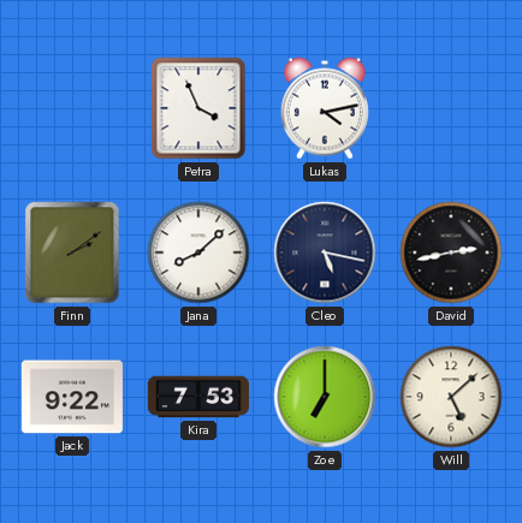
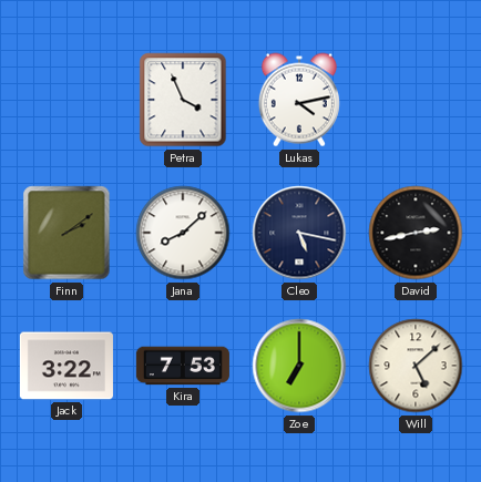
Jack: 9:22 -> 3:22
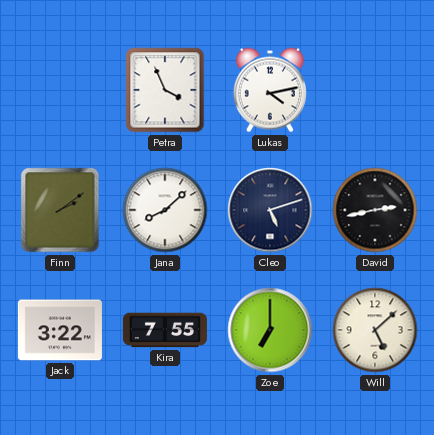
Cleo: 5:17 -> 5:12
Kira: 7:53 -> 7:55
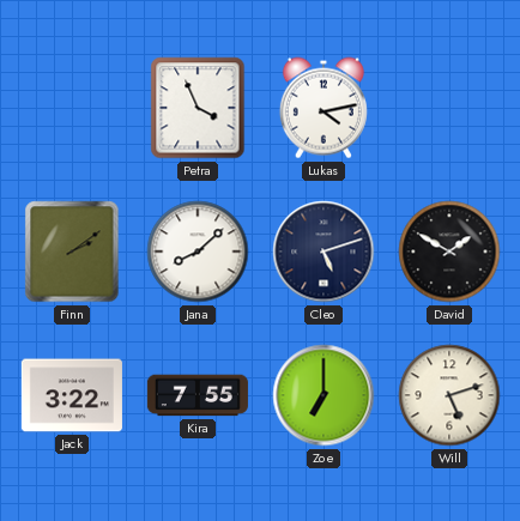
David: 2:43 -> 1:50
Will: 5:08 -> 5:12
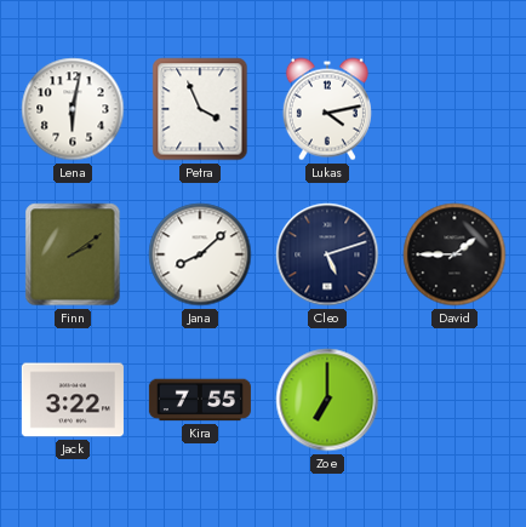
Lena: none -> 6:02
David: 1:50 -> 1:45
Will: 5:12 -> none
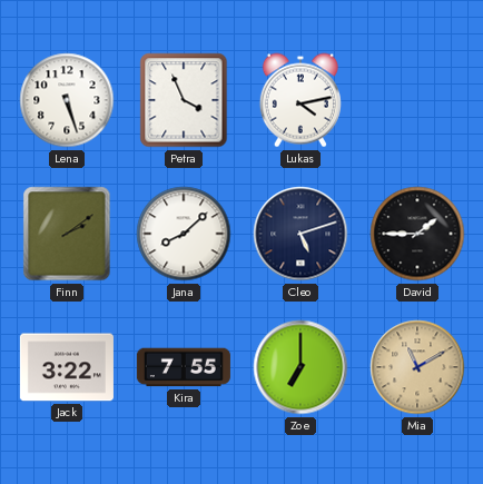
Lena: 6:02 -> 5:27
Mia: none -> 11:10
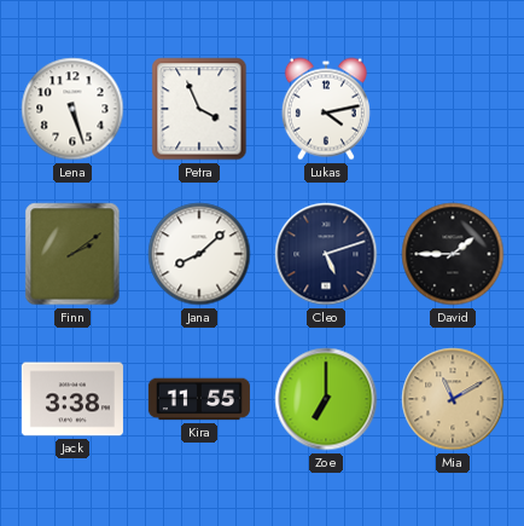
Jack: 3:22 -> 3:38
Kira: 7:55 -> 11:55
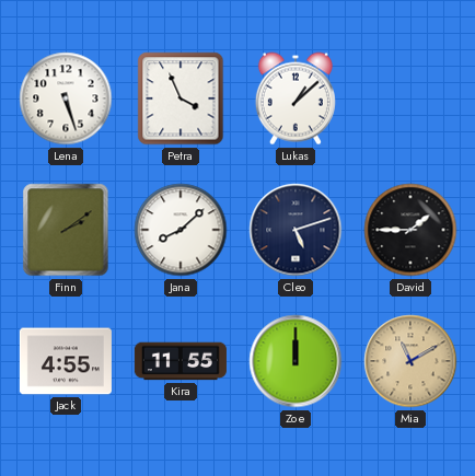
Lukas: 4:13 -> 1:08
Jack: 3:38 -> 4:55
Zoe: 7:00 -> 12:00
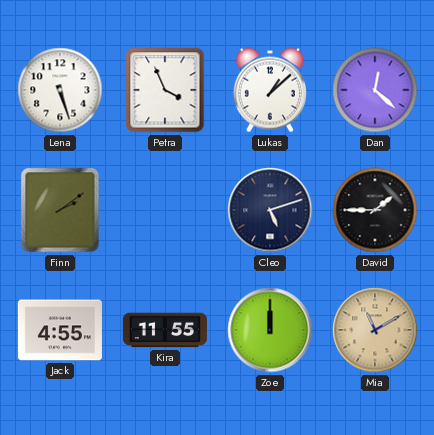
Dan: none -> 12:22
Jana: 8:08 -> none
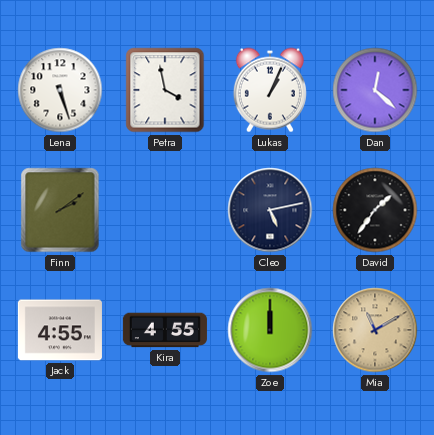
Petra: 3:56 -> 3:58
Lukas: 1:08 -> 1:04
Cleo: 5:12 -> 5:13
David: 1:45 -> 1:36
Kira: 11:55 -> 4:55
